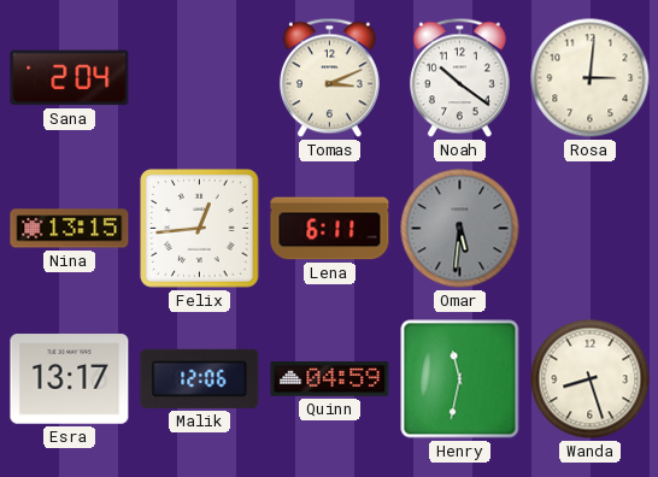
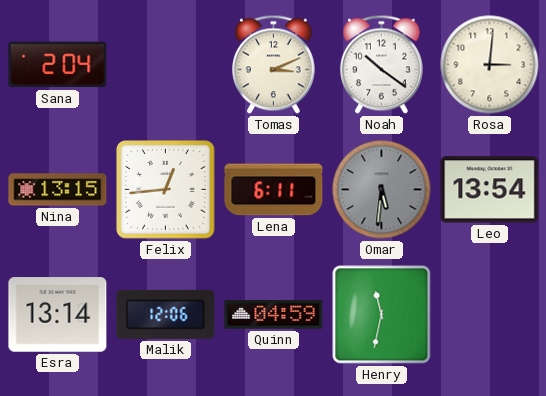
Leo: none -> 13:54
Esra: 13:17 -> 13:14
Wanda: 8:27 -> none
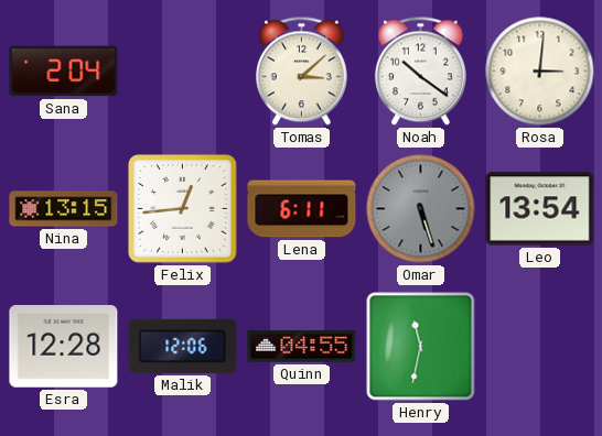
Tomas: 3:11 -> 3:08
Omar: 5:31 -> 5:27
Esra: 13:14 -> 12:28
Quinn: 04:59 -> 04:55
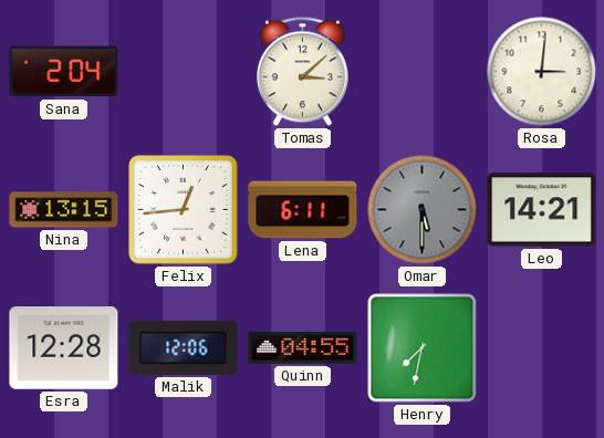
Noah: 10:21 -> none
Omar: 5:27 -> 5:30
Leo: 13:54 -> 14:21
Henry: 11:32 -> 7:32
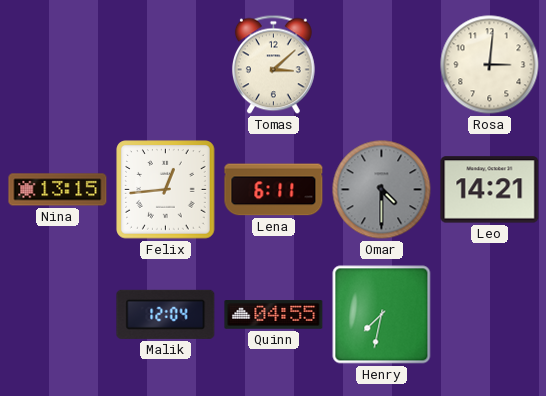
Sana: 2:04 -> none
Omar: 5:30 -> 4:30
Esra: 12:28 -> none
Malik: 12:06 -> 12:04
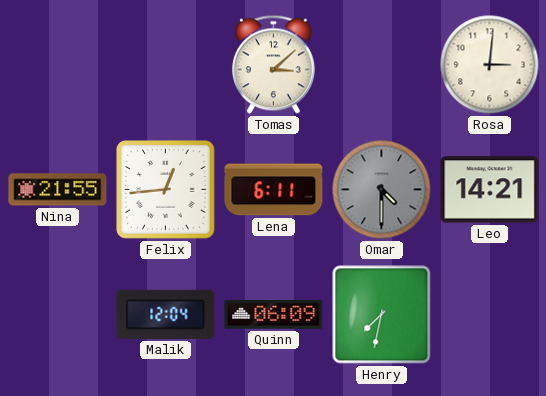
Nina: 13:15 -> 21:55
Quinn: 04:55 -> 06:09
